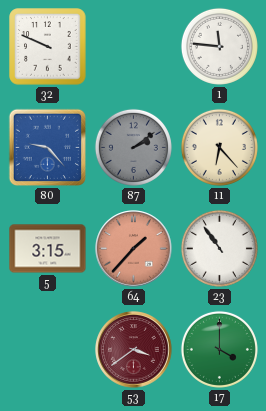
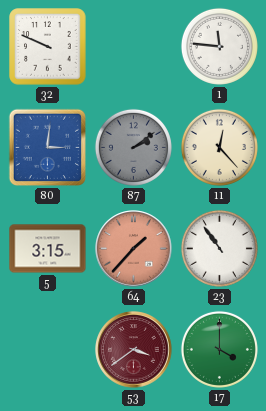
80: 9:23 -> 3:01
11: 6:23 -> 12:23
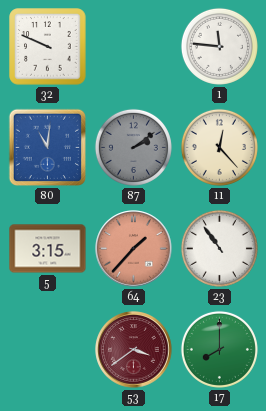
80: 3:01 -> 11:01
17: 4:00 -> 8:00
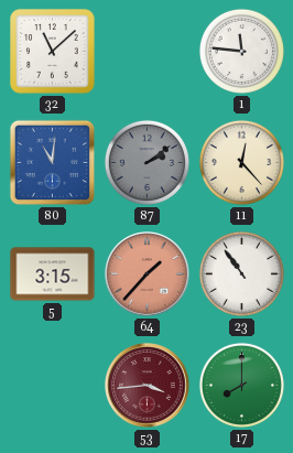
32: 9:49 -> 11:08
53: 3:39 -> 3:44
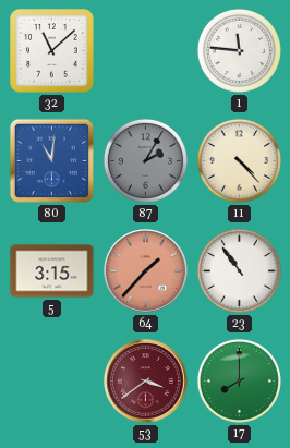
87: 2:09 -> 2:05
11: 12:23 -> 4:23
53: 3:44 -> 3:39
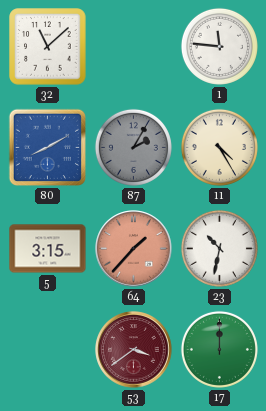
80: 11:01 -> 8:10
11: 4:23 -> 4:25
23: 10:54 -> 10:32
17: 8:00 -> 12:00
